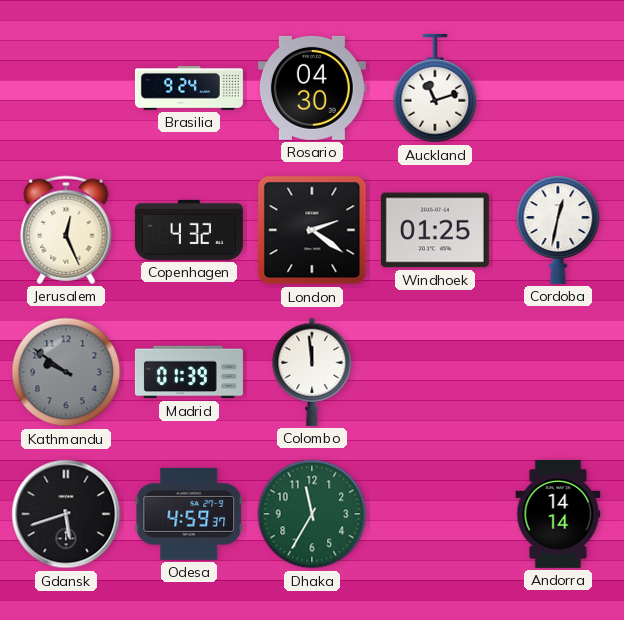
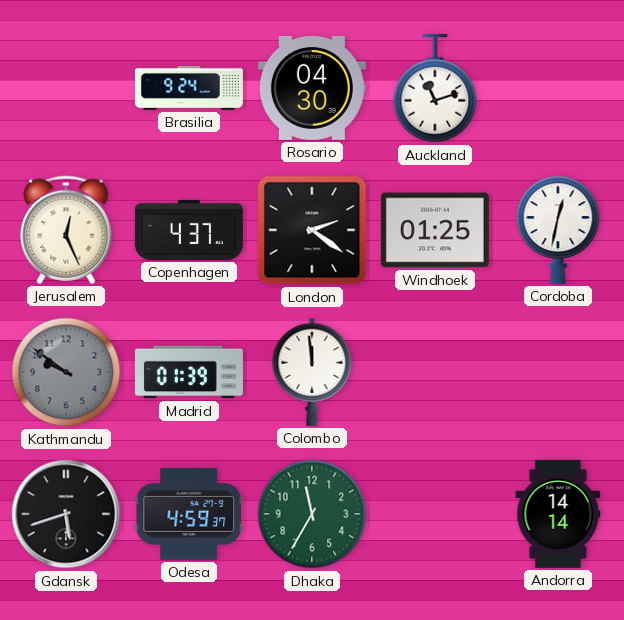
Copenhagen: 4:32 -> 4:37
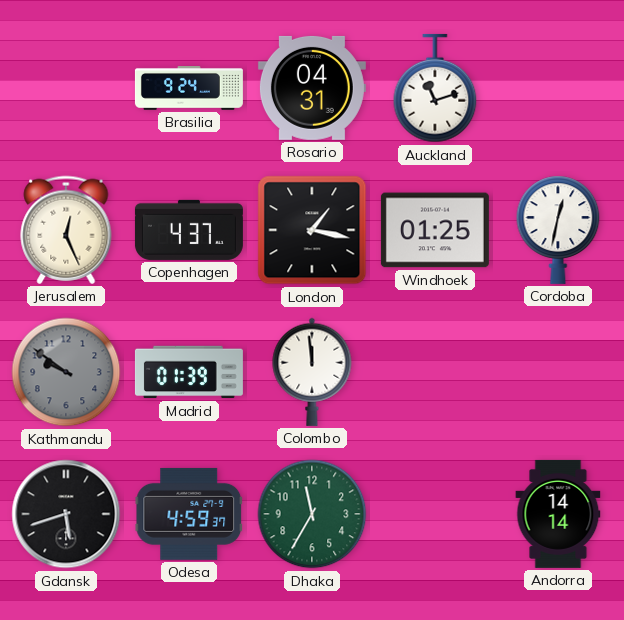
Rosario: 04:30 -> 04:31
London: 2:21 -> 1:17
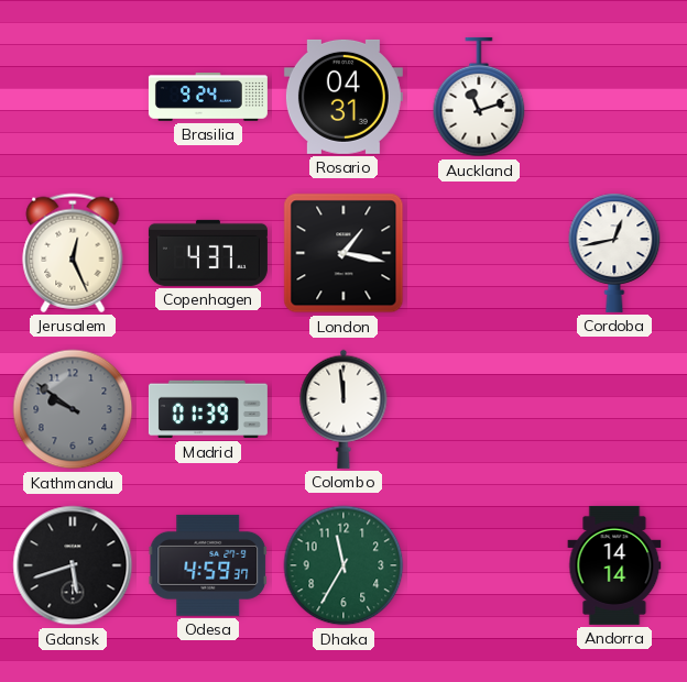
Windhoek: 01:25 -> none
Cordoba: 12:32 -> 12:43
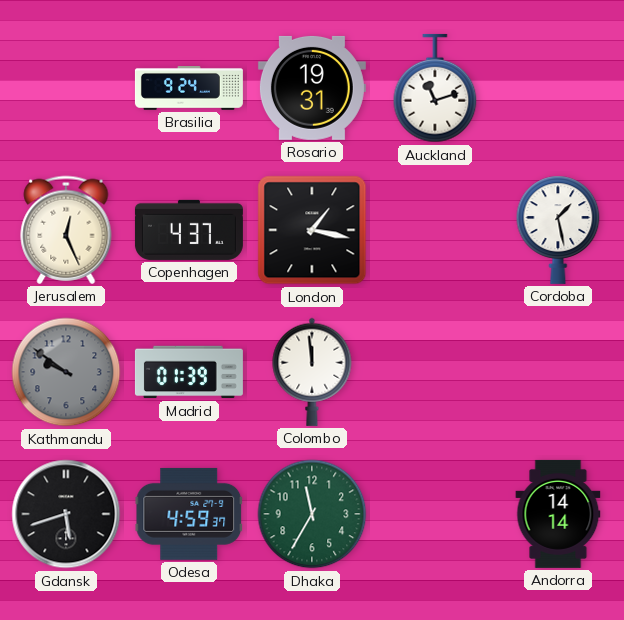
Rosario: 04:31 -> 19:31
Cordoba: 12:43 -> 1:28
